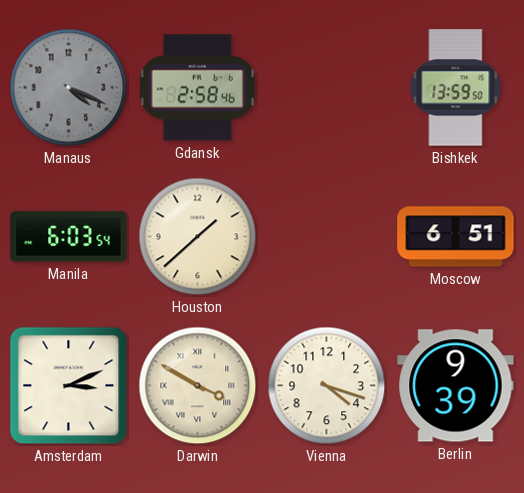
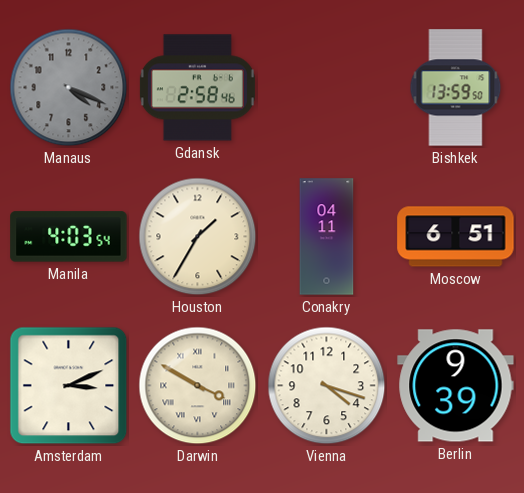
Manila: 6:03 -> 4:03
Houston: 1:38 -> 1:35
Conakry: none -> 04:11
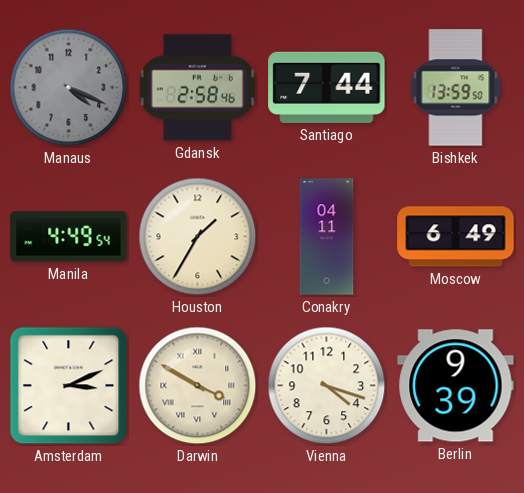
Santiago: none -> 7:44
Manila: 4:03 -> 4:49
Moscow: 6:51 -> 6:49
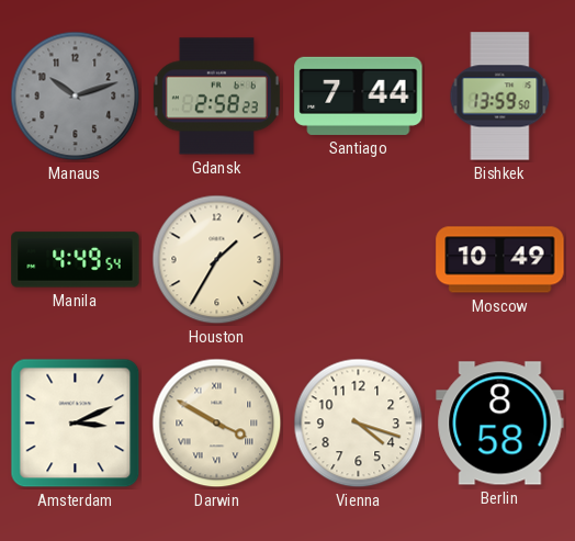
Manaus: 4:19 -> 10:12
Gdansk: 2:58:46 -> 2:58:23
Conakry: 04:11 -> none
Moscow: 6:49 -> 10:49
Berlin: 9:39 -> 8:58
